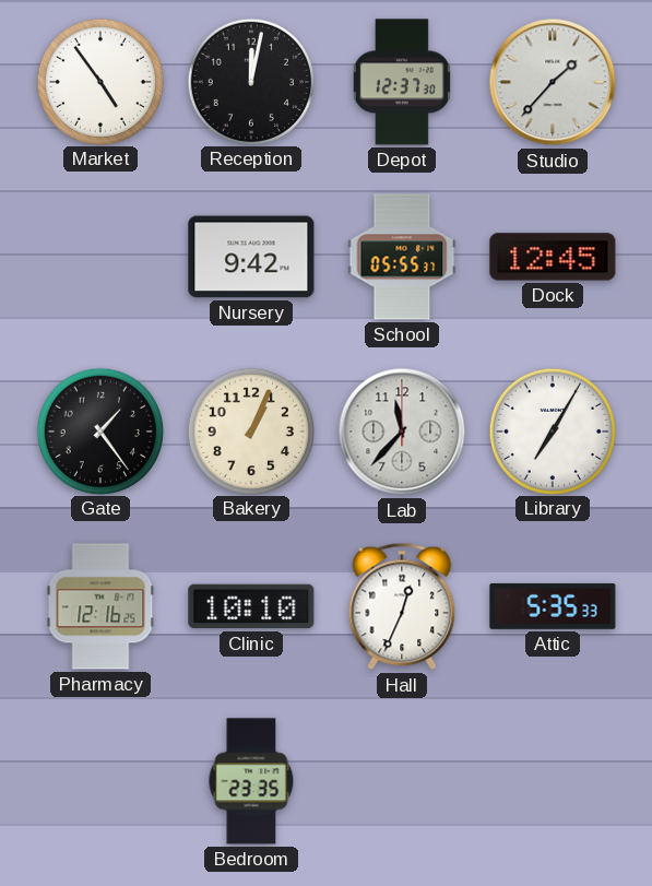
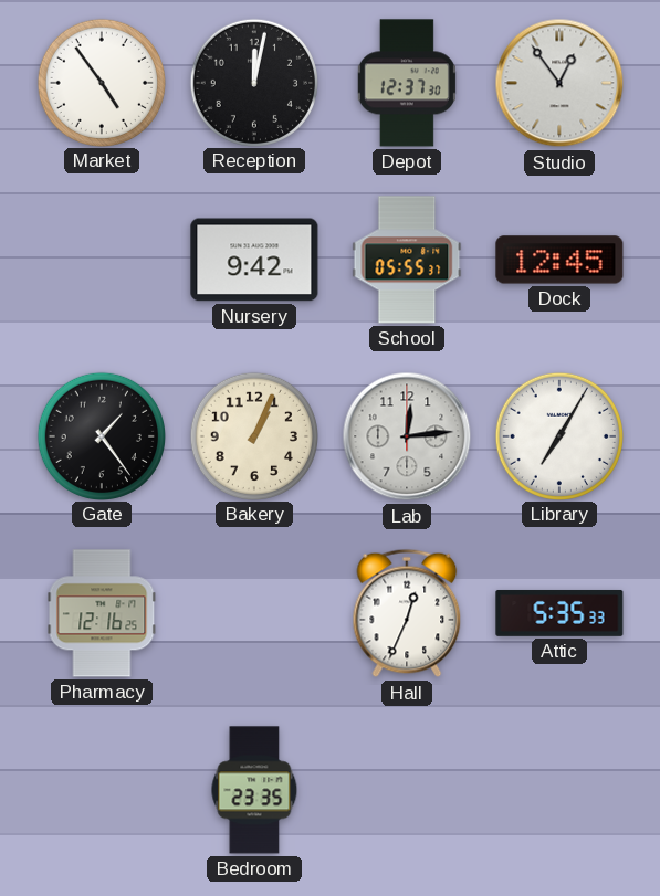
Studio: 1:37 -> 12:54
Lab: 11:37 -> 12:14
Clinic: 10:10 -> none
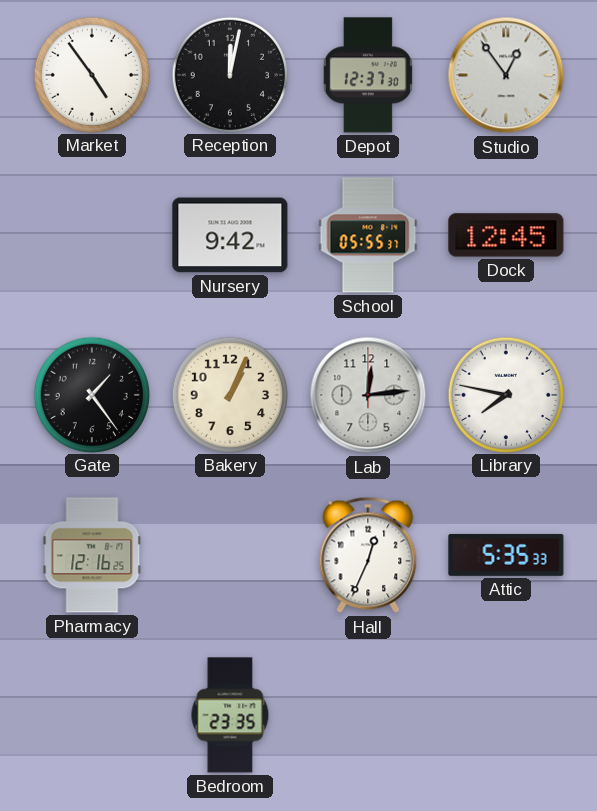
Library: 7:05 -> 7:47
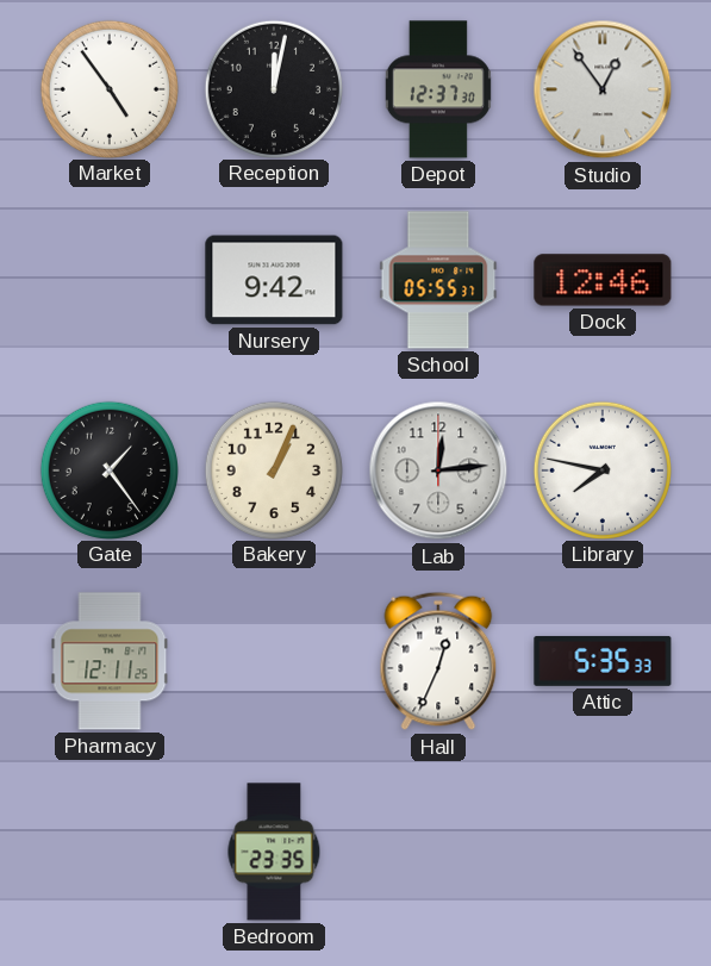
Dock: 12:45 -> 12:46
Pharmacy: 12:16 -> 12:11
